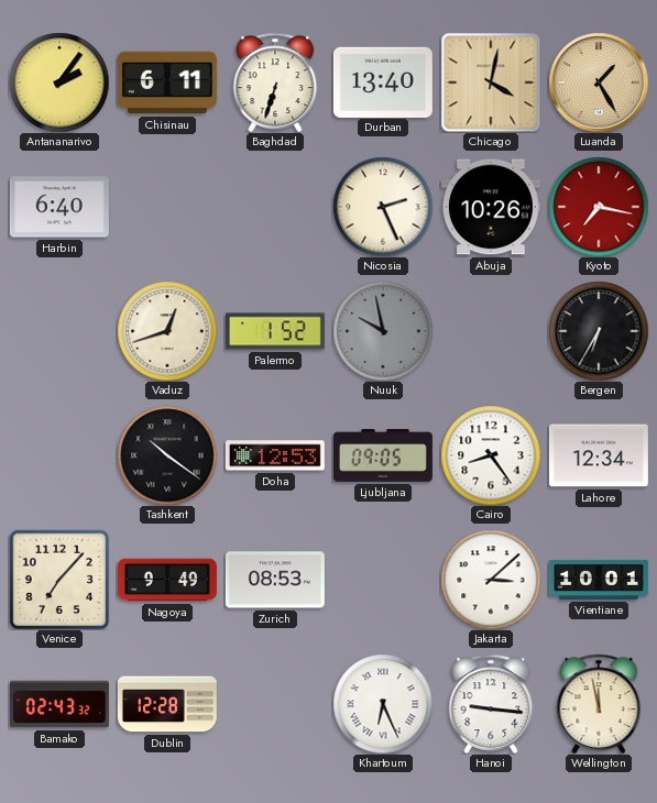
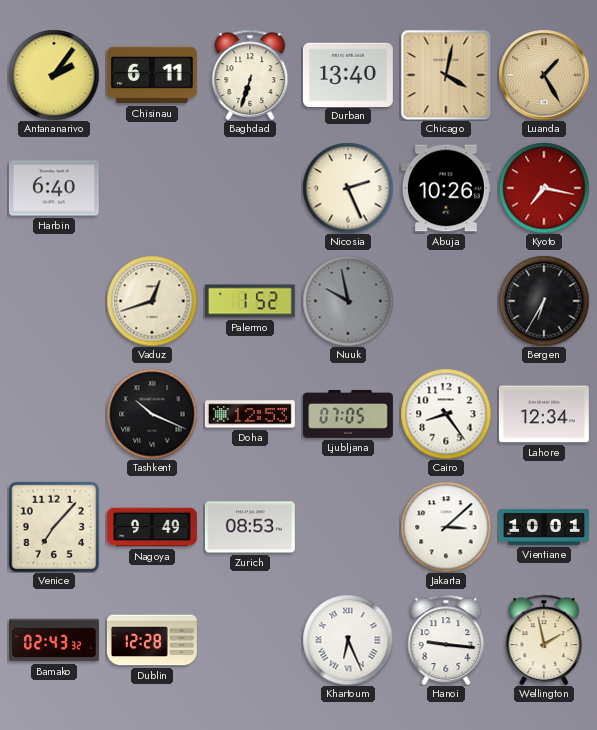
Tashkent: 10:21 -> 10:19
Ljubljana: 09:05 -> 07:05
Wellington: 11:58 -> 1:58
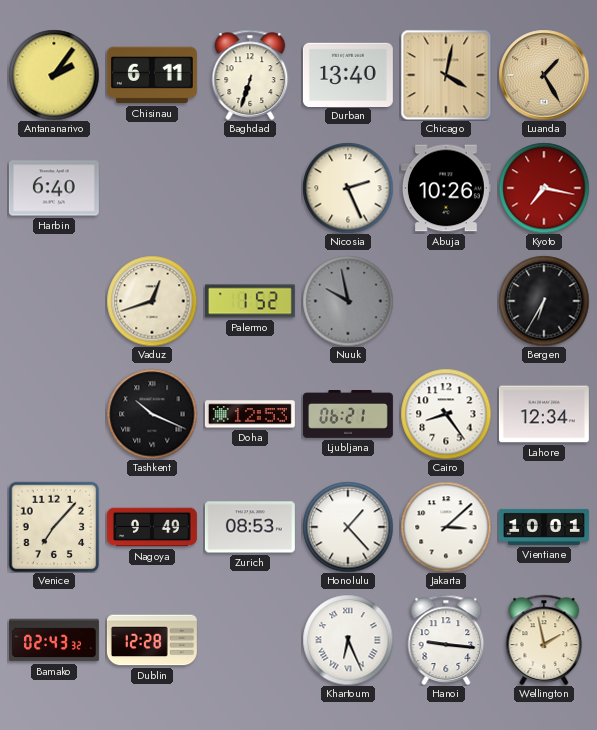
Ljubljana: 07:05 -> 06:21
Honolulu: none -> 1:23
